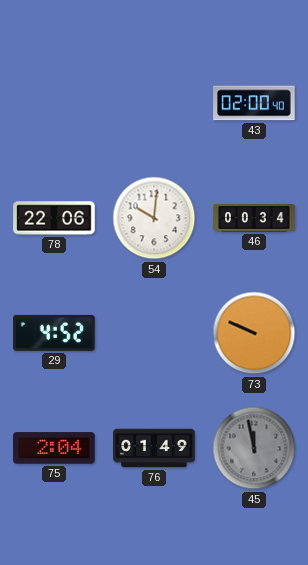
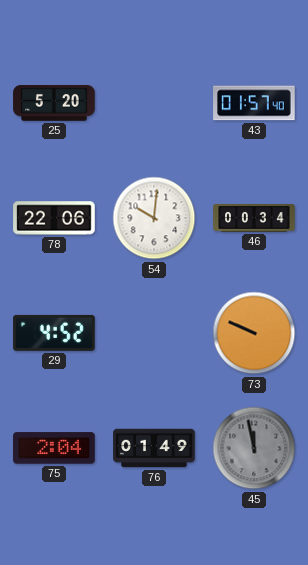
25: none -> 5:20
43: 02:00 -> 01:57
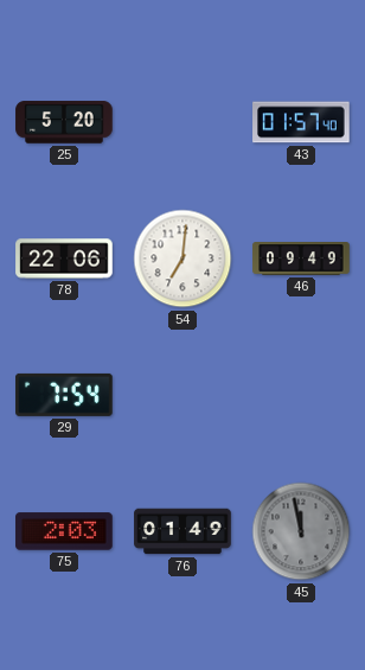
54: 10:01 -> 7:01
46: 00:34 -> 09:49
29: 4:52 -> 7:54
73: 9:49 -> none
75: 2:04 -> 2:03
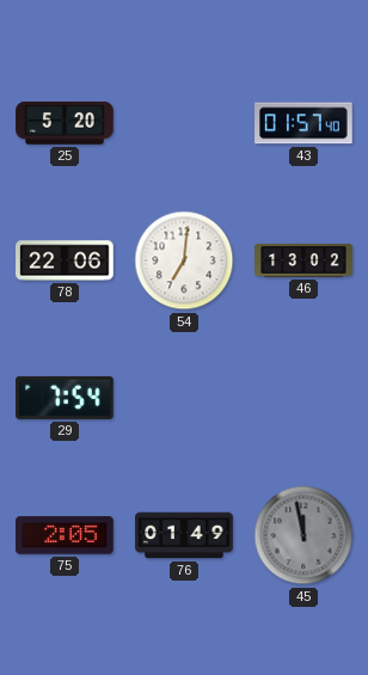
46: 09:49 -> 13:02
75: 2:03 -> 2:05
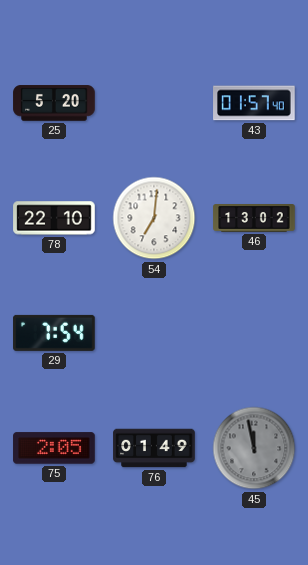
78: 22:06 -> 22:10
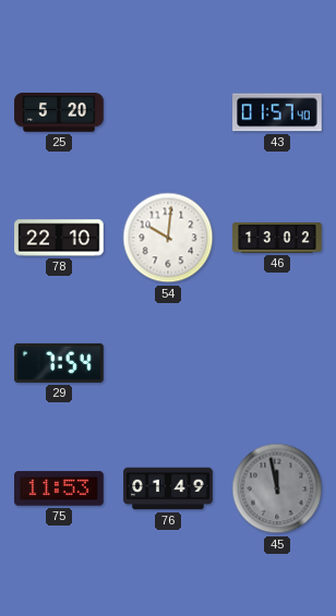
54: 7:01 -> 10:01
75: 2:05 -> 11:53
